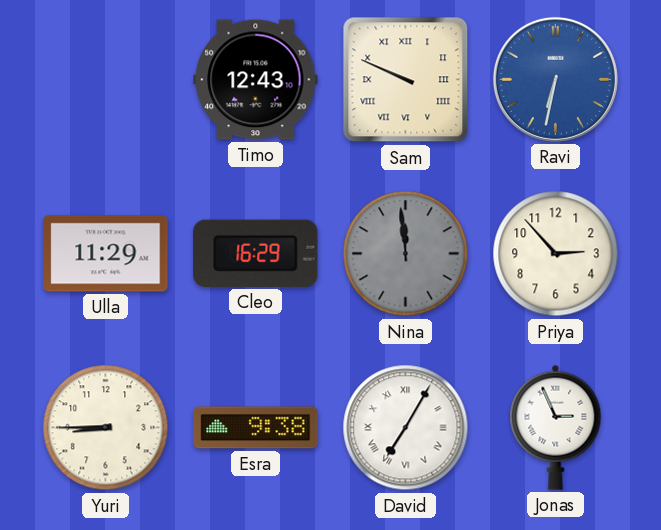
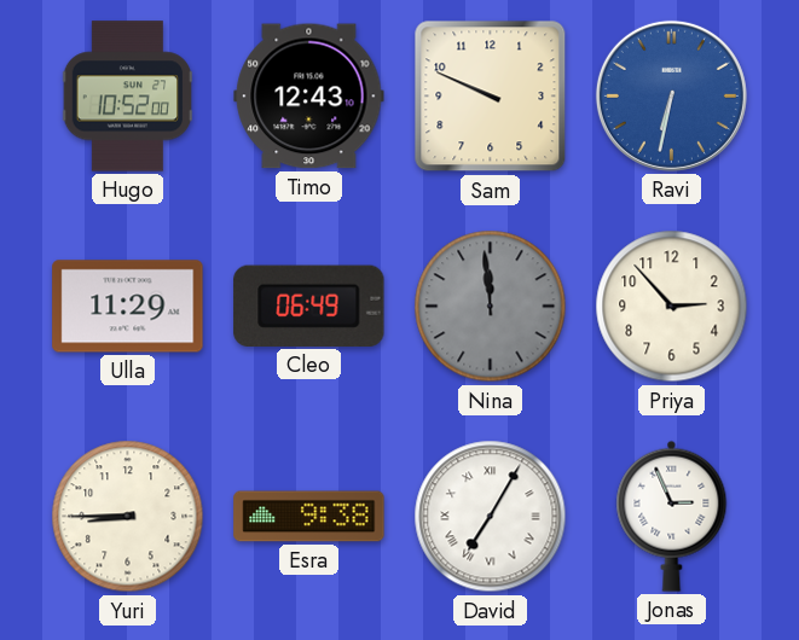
Hugo: none -> 10:52
Sam numerals: Roman -> Arabic
Cleo: 16:29 -> 06:49
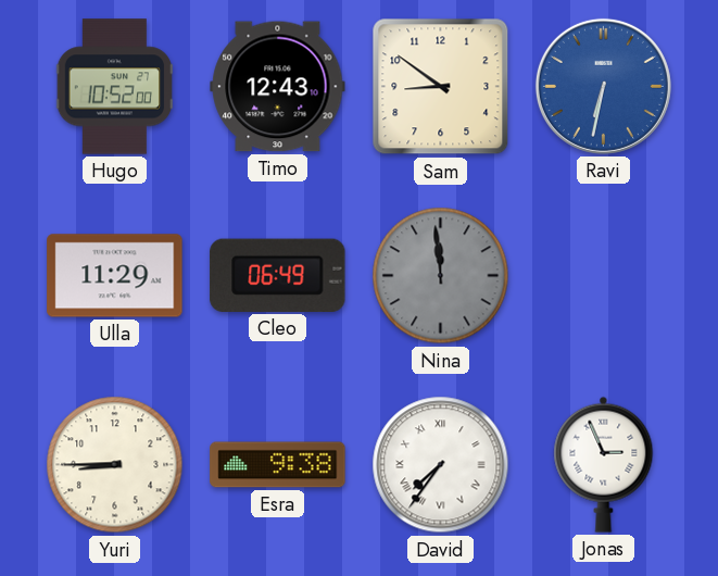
Sam: 9:49 -> 8:51
Priya: 2:53 -> none
David: 7:05 -> 7:36
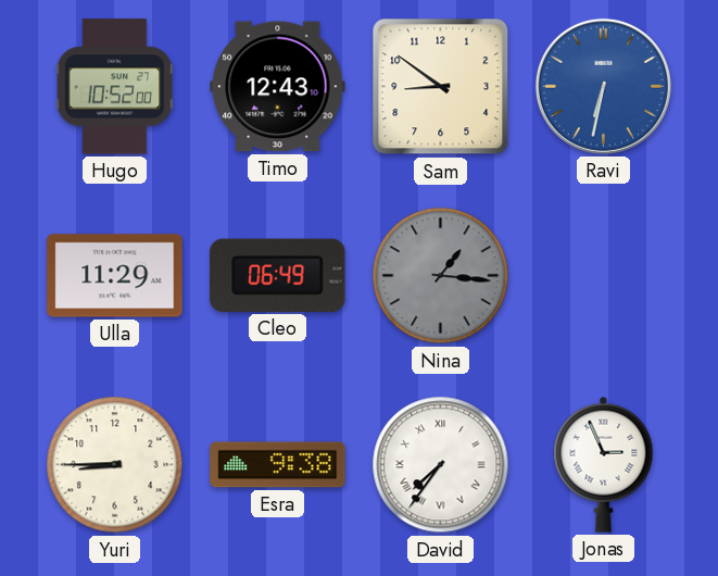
Nina: 11:59 -> 1:16
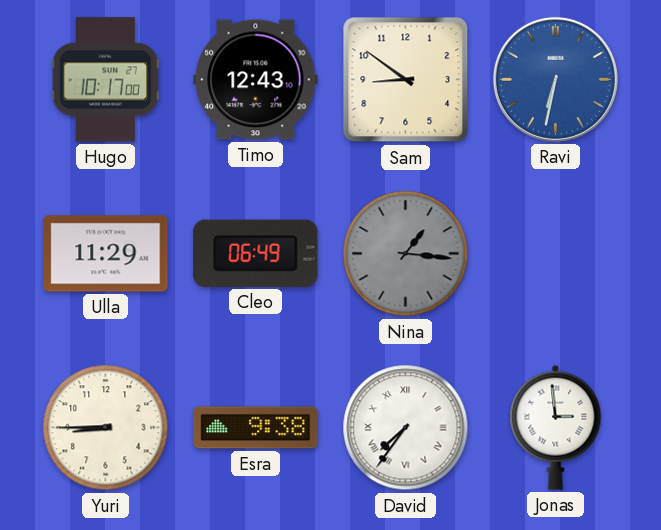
Hugo: 10:52 -> 10:17
Jonas: 2:56 -> 2:59
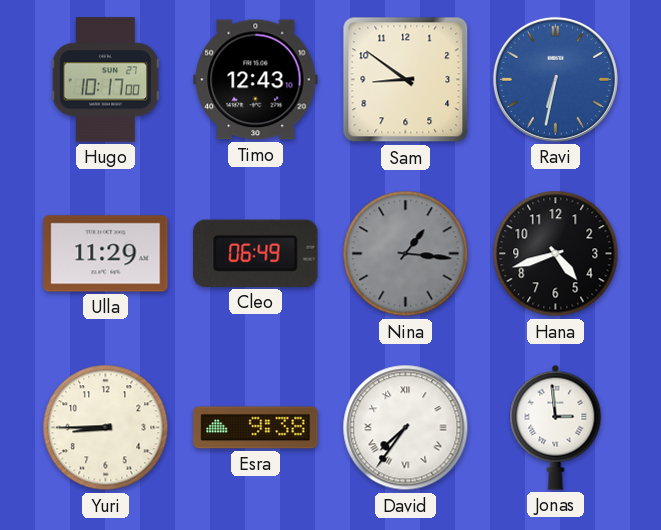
Hana: none -> 4:42
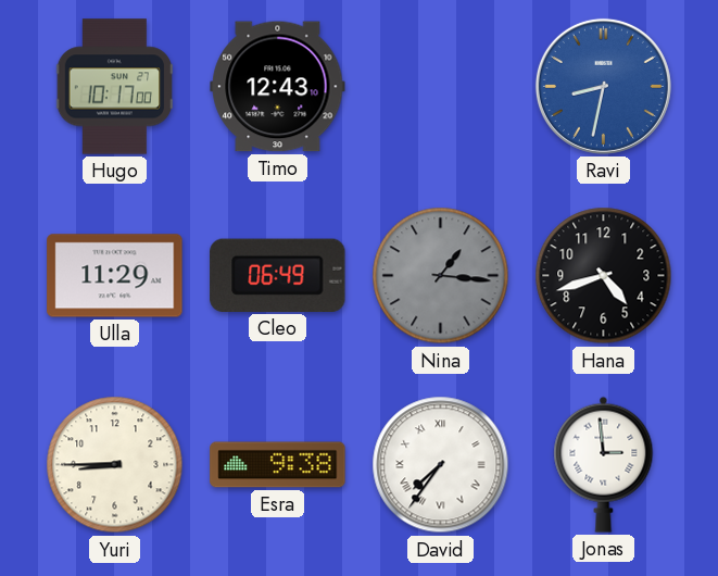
Sam: 8:51 -> none
Ravi: 6:32 -> 8:32
